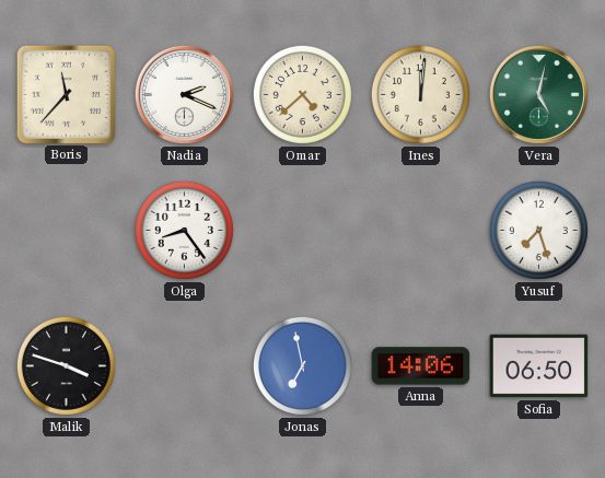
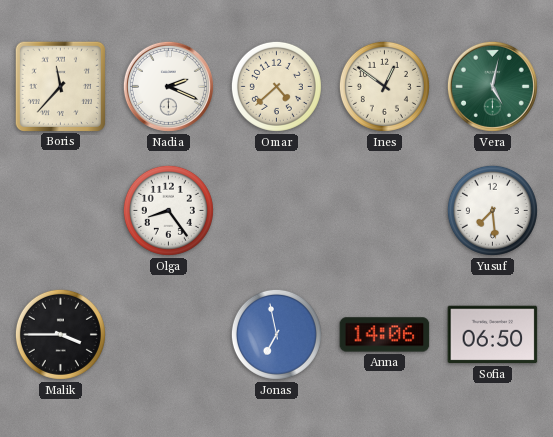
Ines: 12:01 -> 12:51
Yusuf: 7:27 -> 7:29
Malik: 3:48 -> 3:45
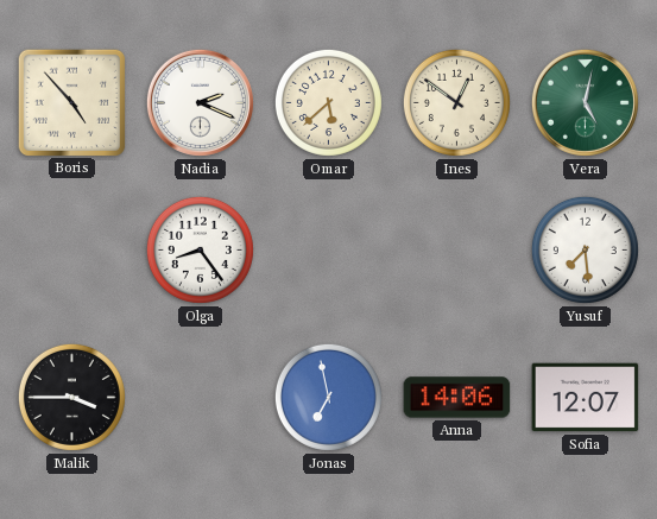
Boris: 11:37 -> 4:53
Omar: 4:38 -> 5:38
Sofia: 06:50 -> 12:07
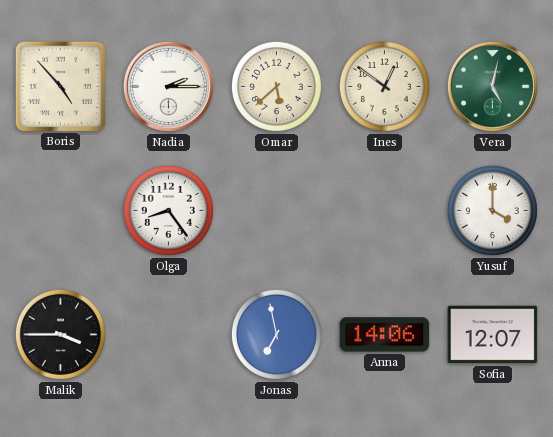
Nadia: 2:19 -> 2:15
Yusuf: 7:29 -> 4:00
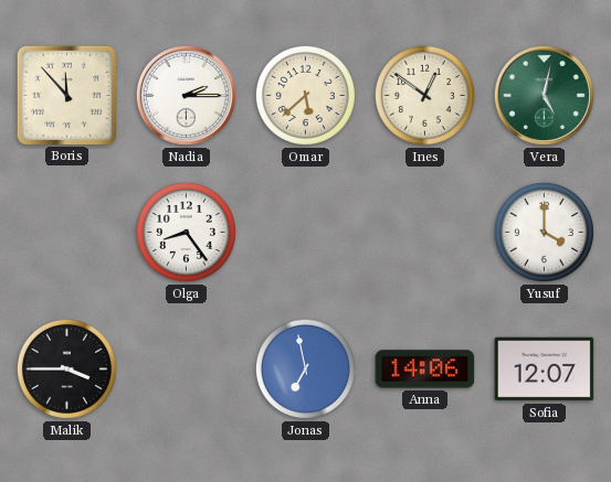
Boris: 4:53 -> 11:53
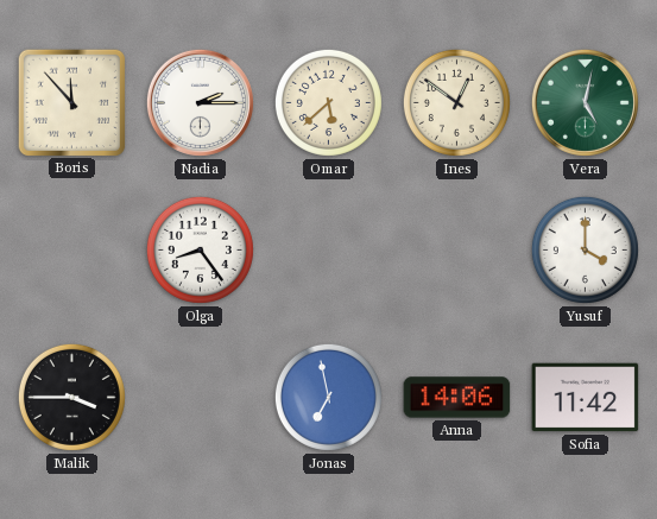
Sofia: 12:07 -> 11:42
